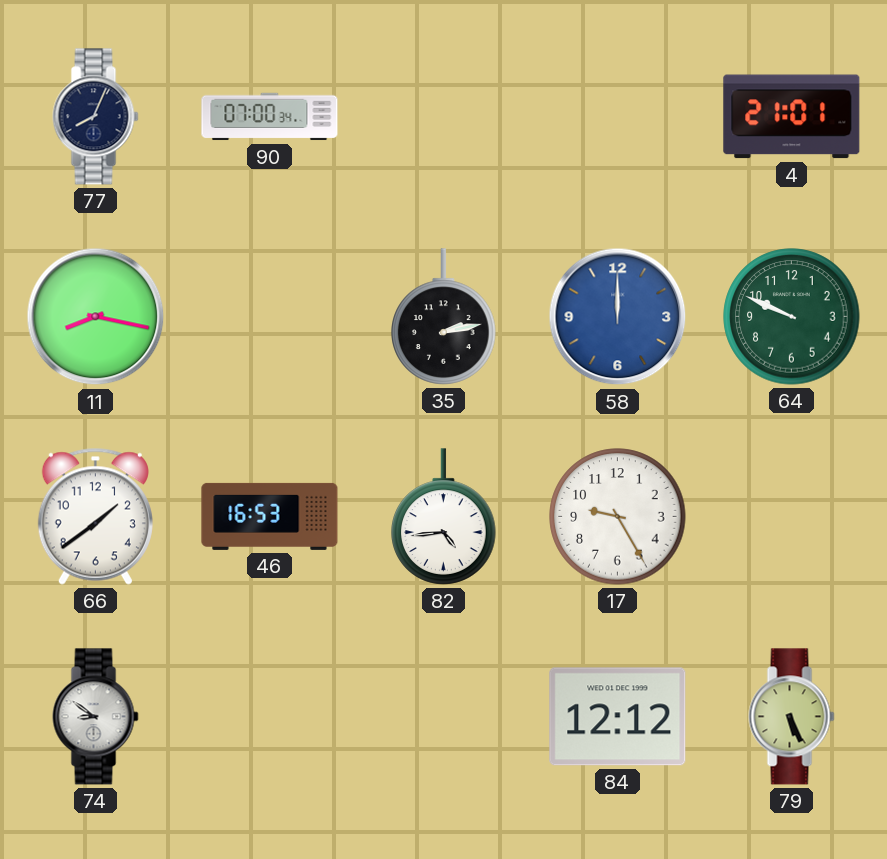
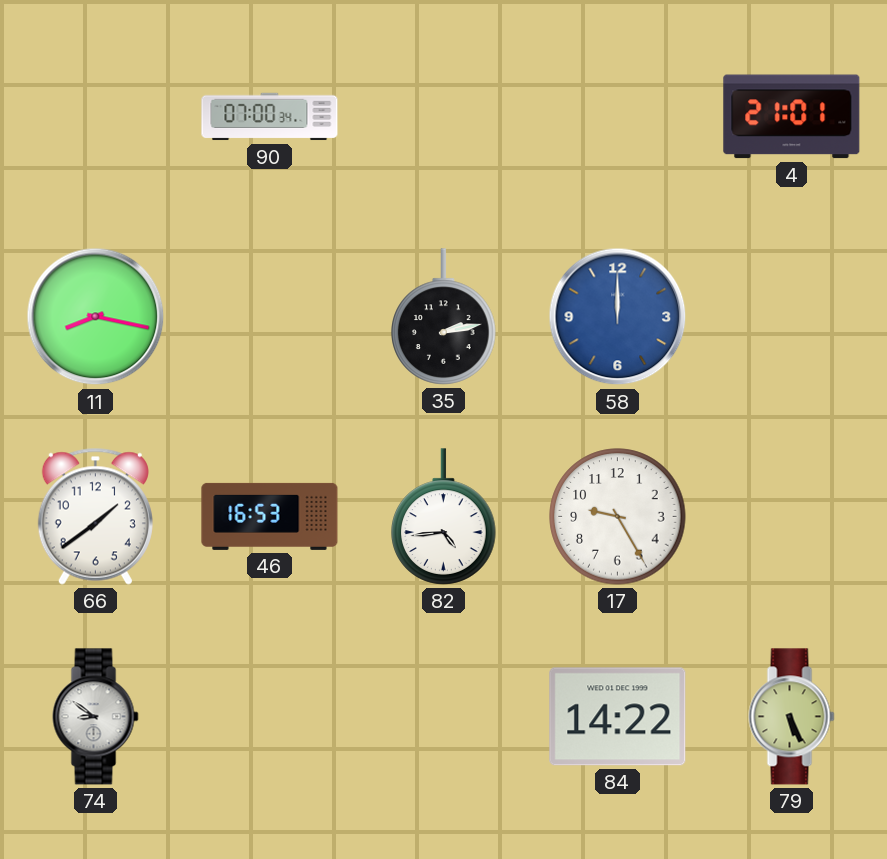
77: 8:04 -> none
64: 9:49 -> none
84: 12:12 -> 14:22
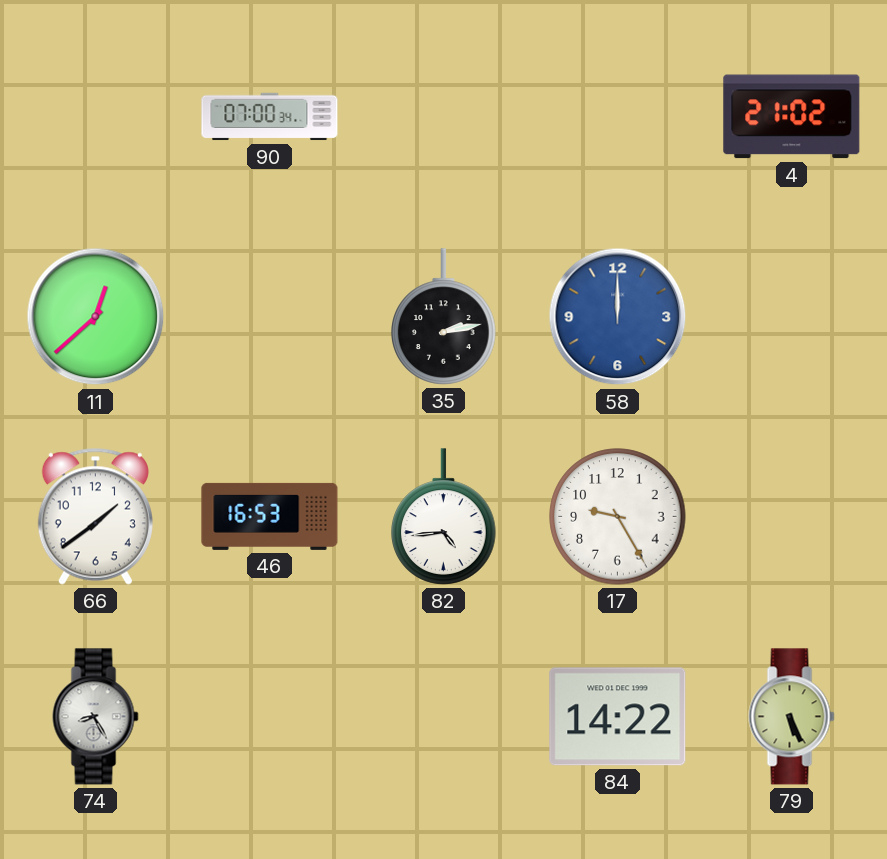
4: 21:01 -> 21:02
11: 8:17 -> 12:38
74: 8:51 -> 8:25
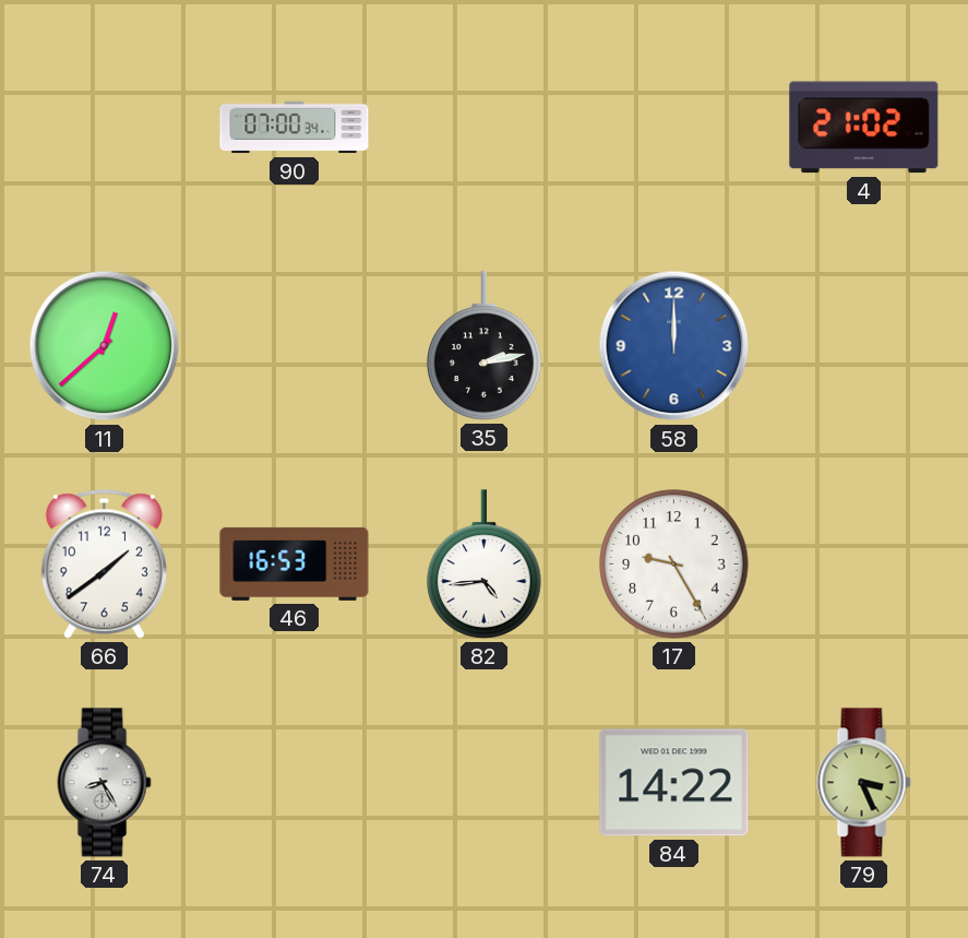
79: 5:26 -> 3:26
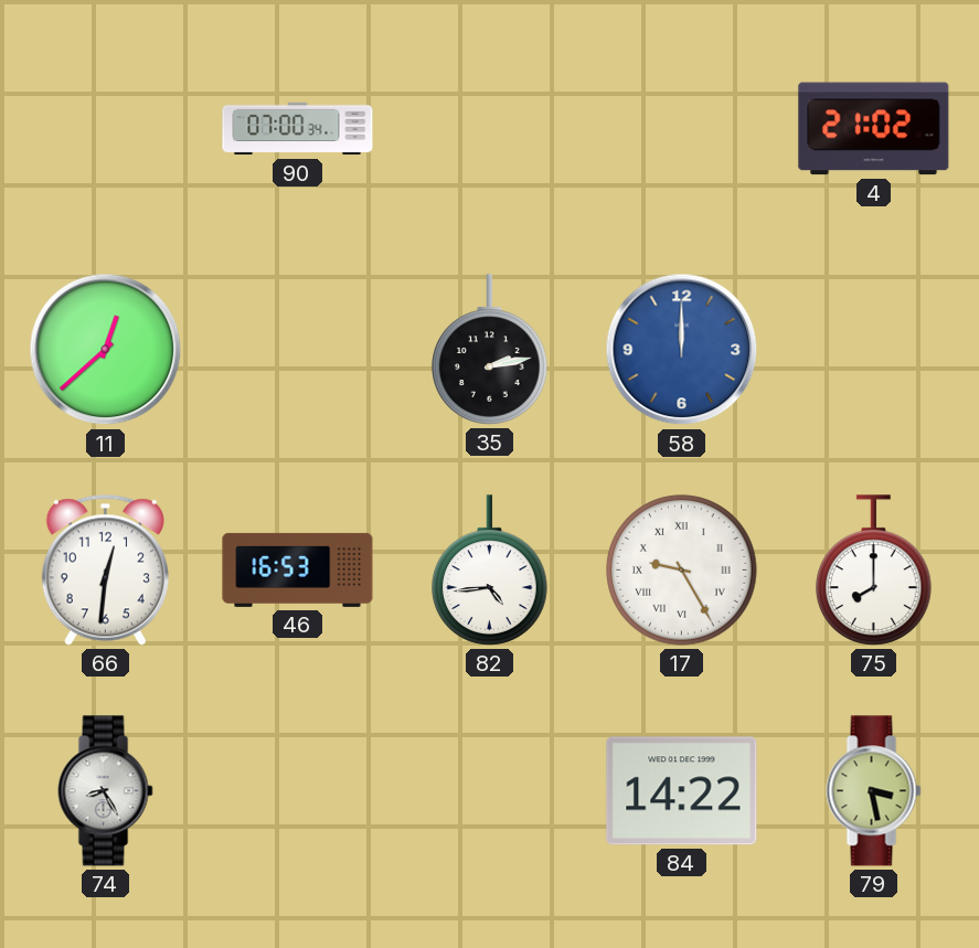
66: 1:39 -> 12:31
17 numerals: Arabic -> Roman
75: none -> 8:00
79: 3:26 -> 3:28
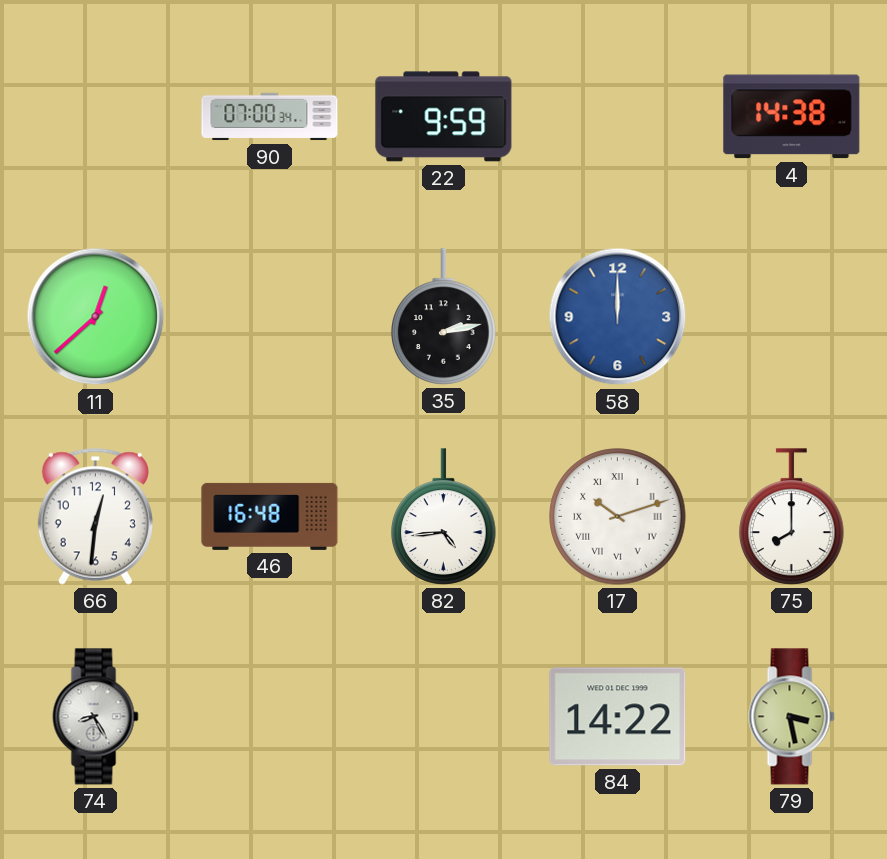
22: none -> 9:59
4: 21:02 -> 14:38
46: 16:53 -> 16:48
17: 9:25 -> 10:12
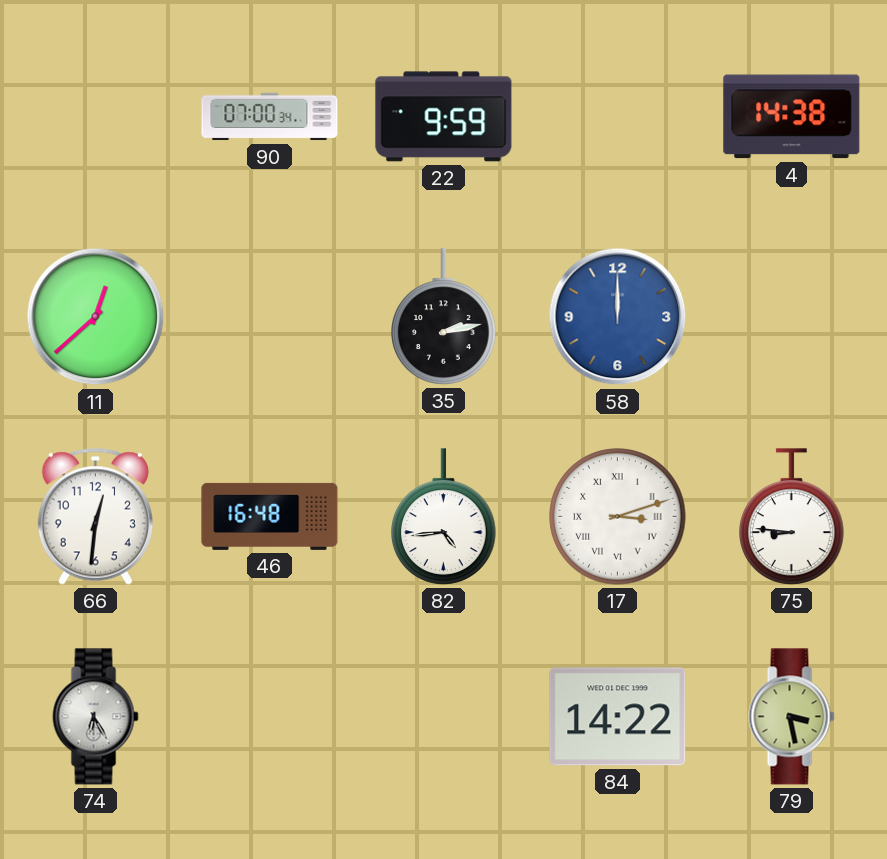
17: 10:12 -> 3:12
75: 8:00 -> 8:46
74: 8:25 -> 6:25
